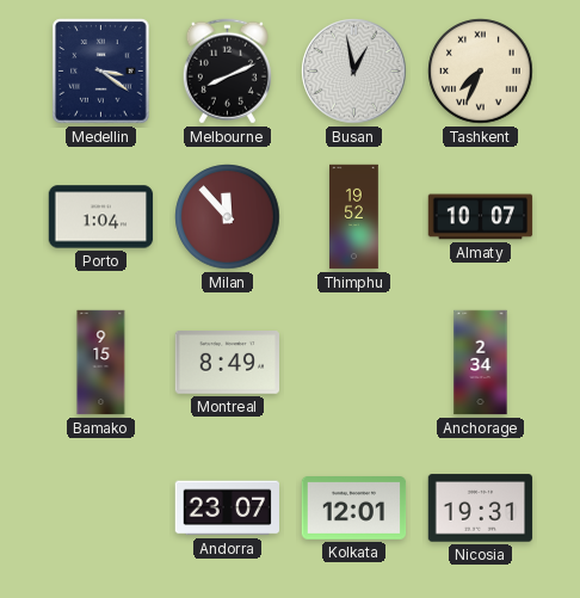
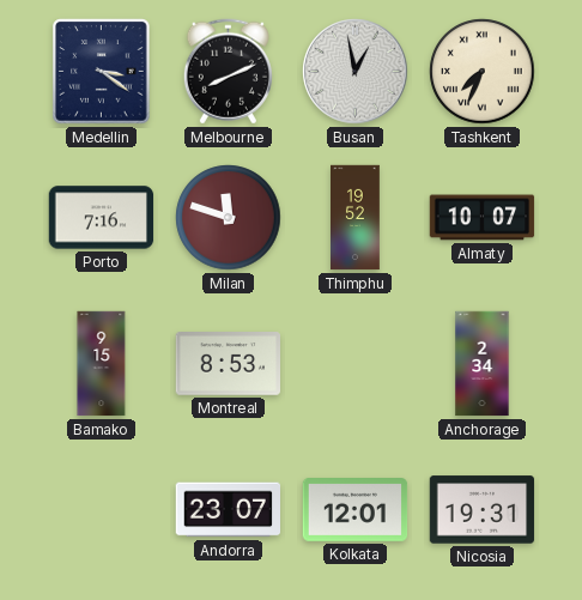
Porto: 1:04 -> 7:16
Milan: 11:53 -> 11:48
Montreal: 8:49 -> 8:53
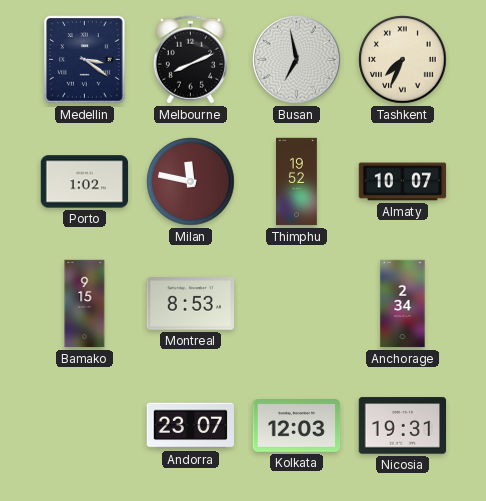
Busan: 12:58 -> 6:58
Porto: 7:16 -> 1:02
Milan: 11:48 -> 11:47
Kolkata: 12:01 -> 12:03
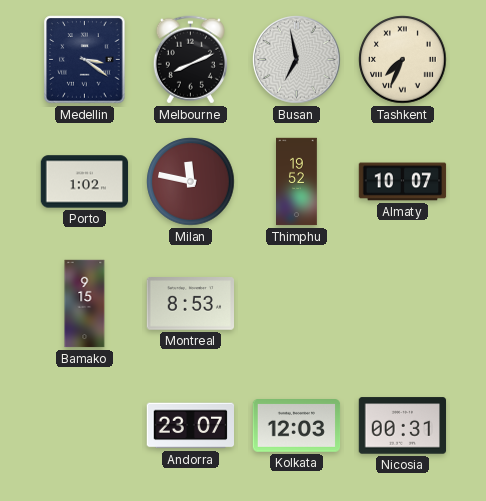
Anchorage: 2:34 -> none
Nicosia: 19:31 -> 00:31
